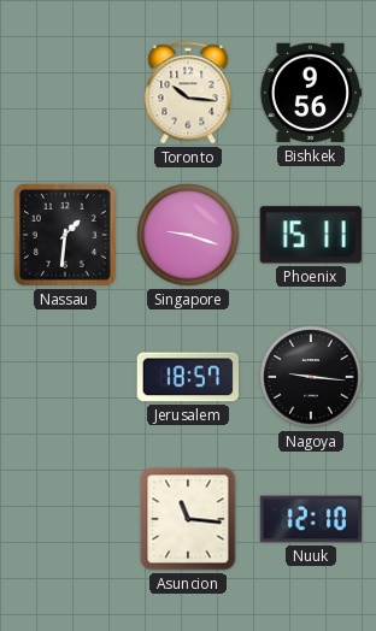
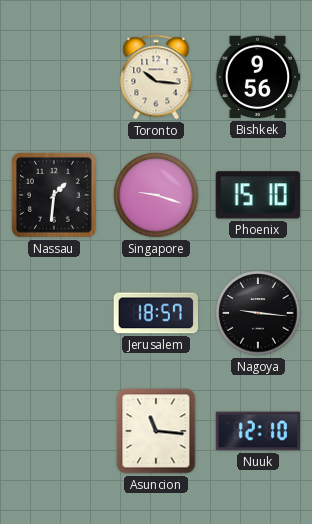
Phoenix: 15:11 -> 15:10
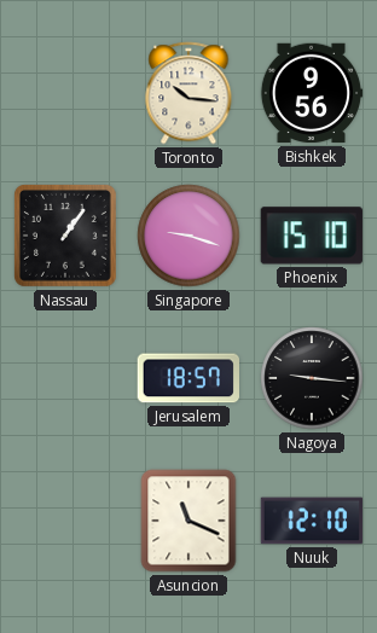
Nassau: 1:31 -> 1:06
Asuncion: 11:16 -> 11:19
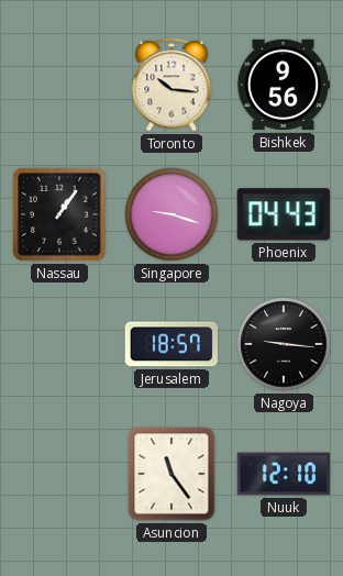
Phoenix: 15:10 -> 04:43
Asuncion: 11:19 -> 11:24
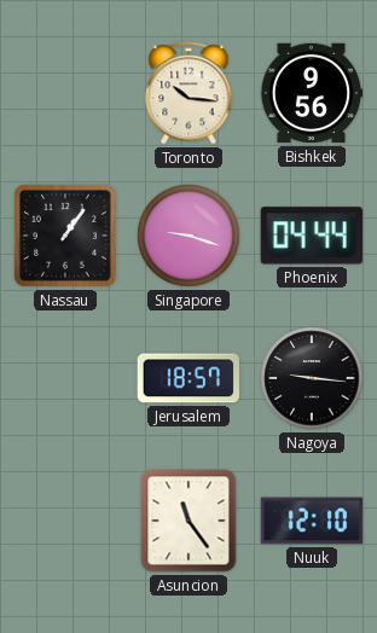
Phoenix: 04:43 -> 04:44
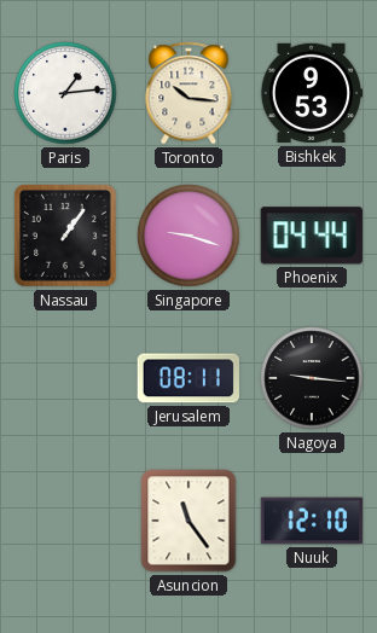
Paris: none -> 1:14
Bishkek: 9:56 -> 9:53
Jerusalem: 18:57 -> 08:11
